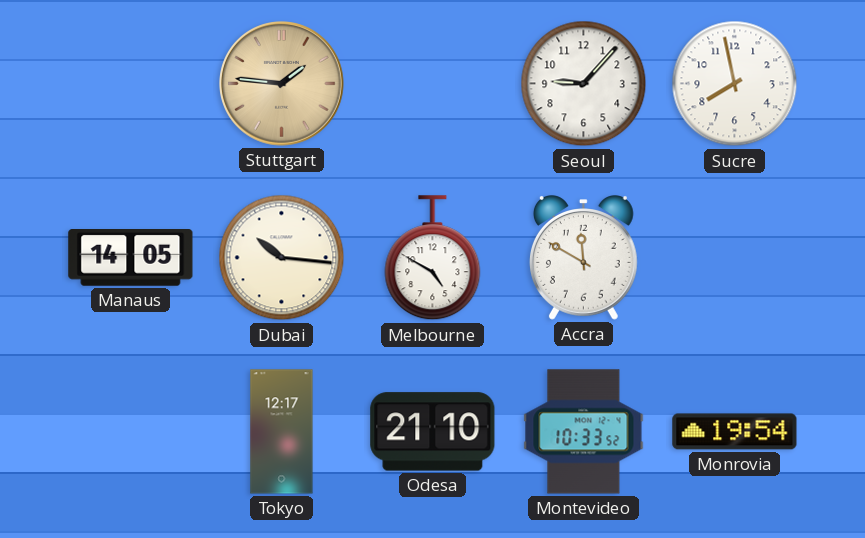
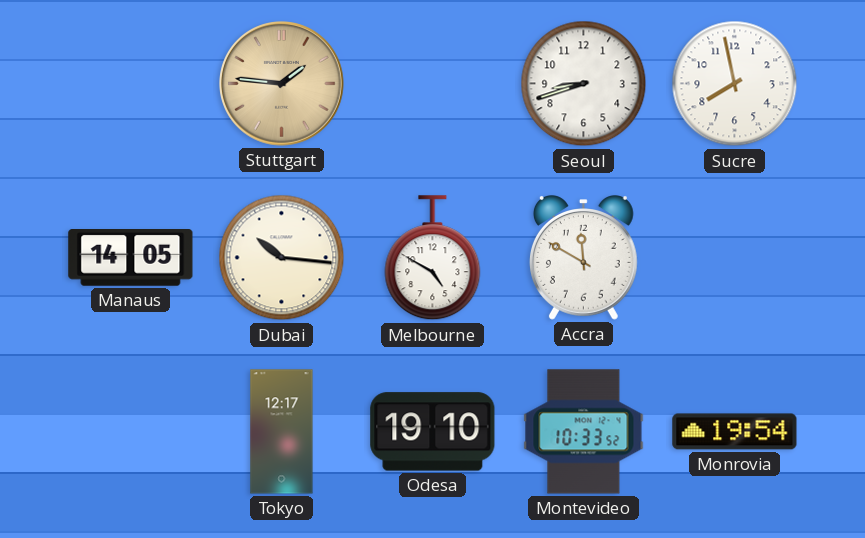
Seoul: 9:07 -> 8:42
Odesa: 21:10 -> 19:10
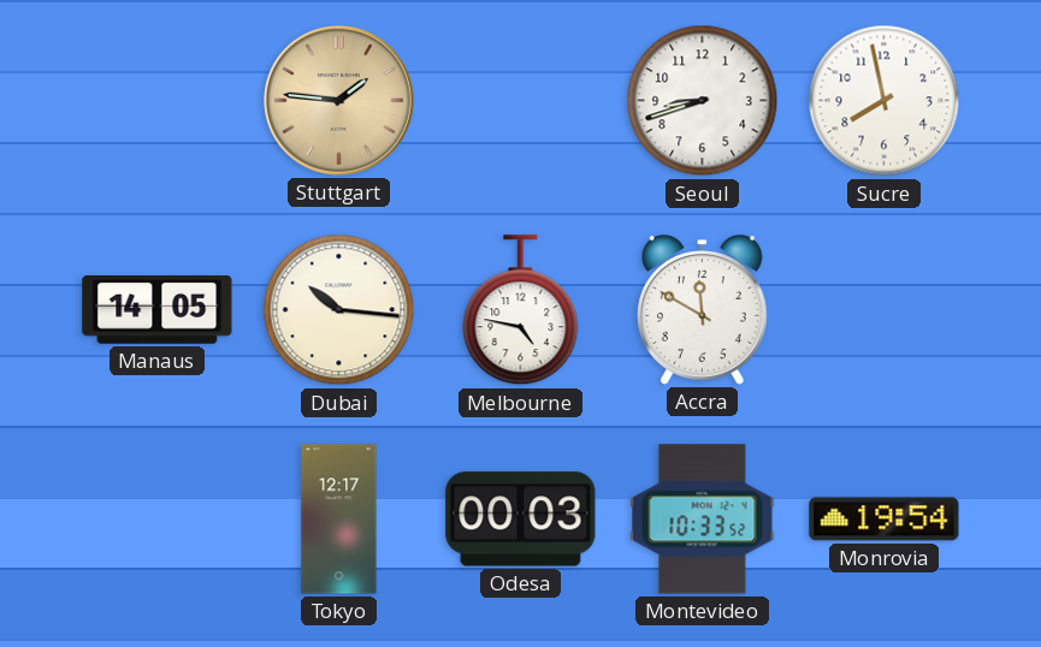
Melbourne: 4:50 -> 4:47
Odesa: 19:10 -> 00:03
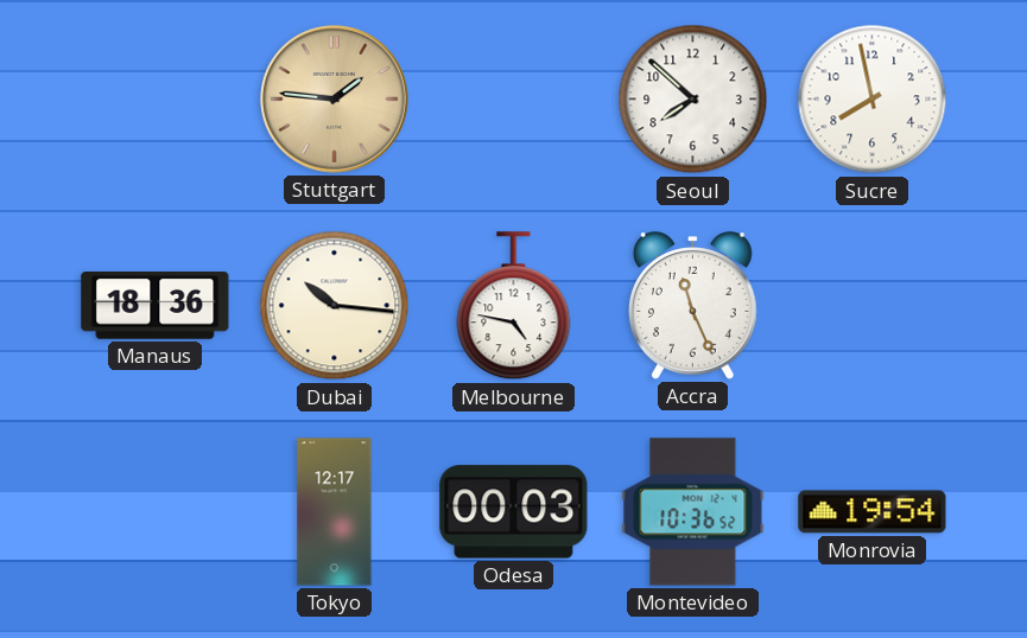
Seoul: 8:42 -> 7:52
Manaus: 14:05 -> 18:36
Accra: 11:50 -> 11:26
Montevideo: 10:33 -> 10:36
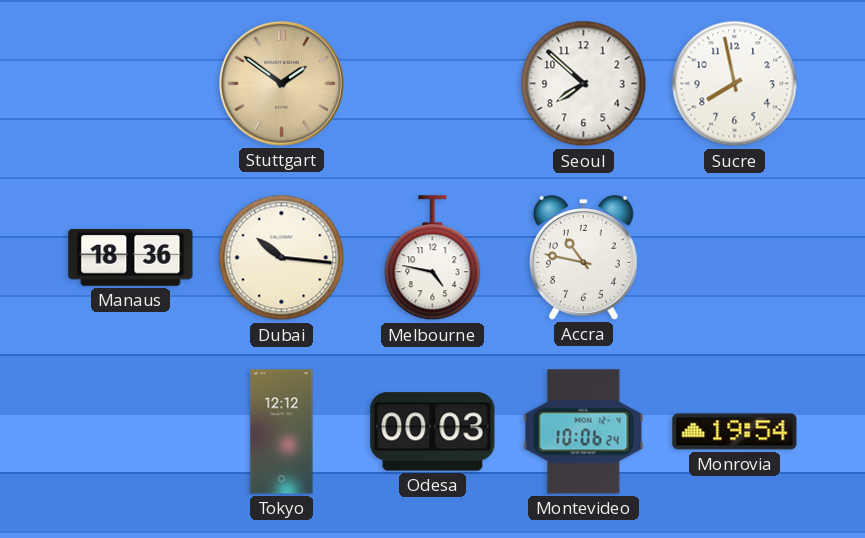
Stuttgart: 1:46 -> 1:51
Accra: 11:26 -> 10:47
Tokyo: 12:17 -> 12:12
Montevideo: 10:36 -> 10:06
